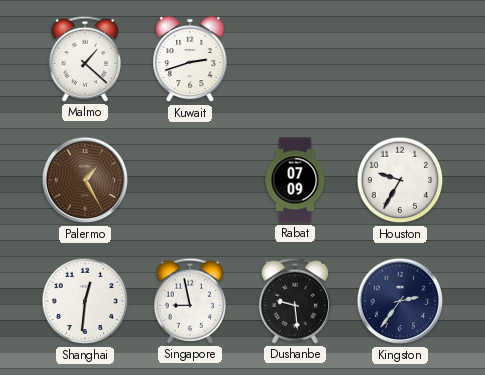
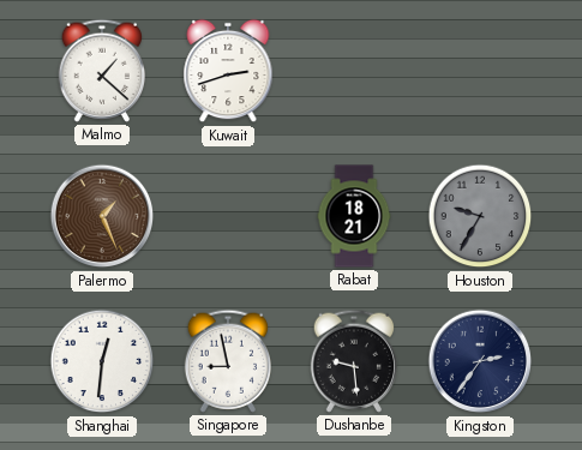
Palermo: 1:25 -> 1:26
Rabat: 07:09 -> 18:21
Houston dial: white -> grey
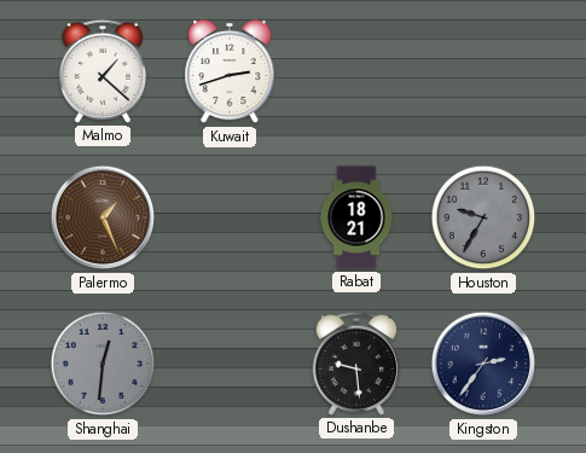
Shanghai dial: white -> grey
Singapore: 8:58 -> none
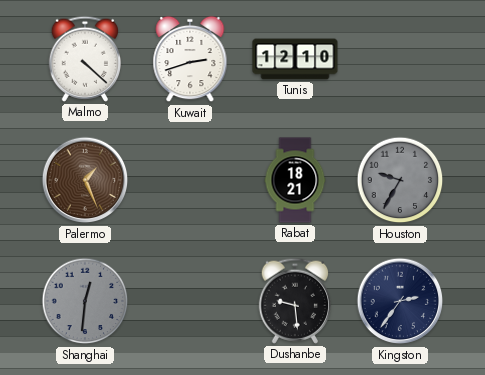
Malmo: 1:22 -> 4:22
Tunis: none -> 12:10
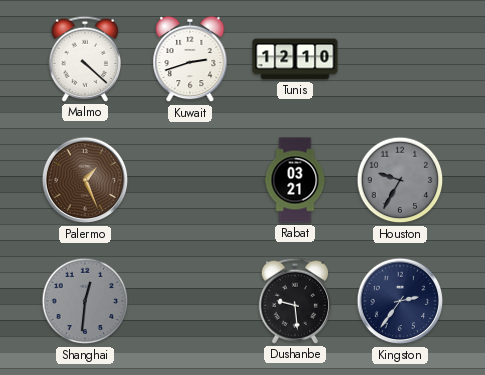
Rabat: 18:21 -> 03:21
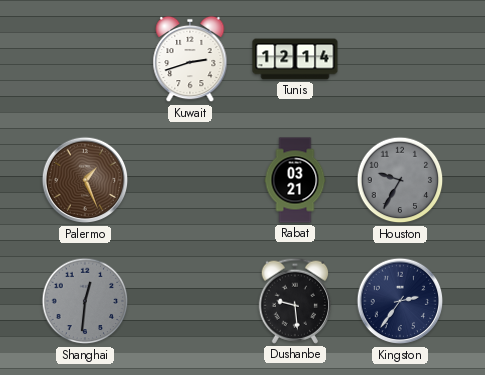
Malmo: 4:22 -> none
Tunis: 12:10 -> 12:14
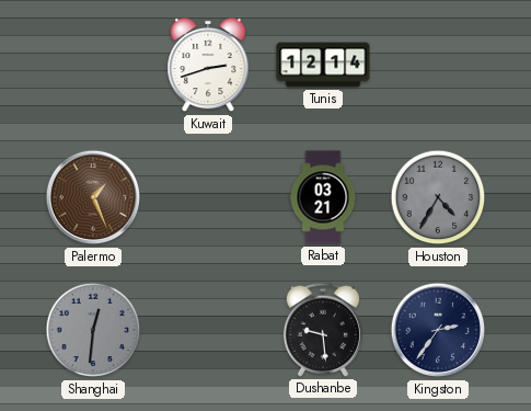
Houston: 9:35 -> 4:35
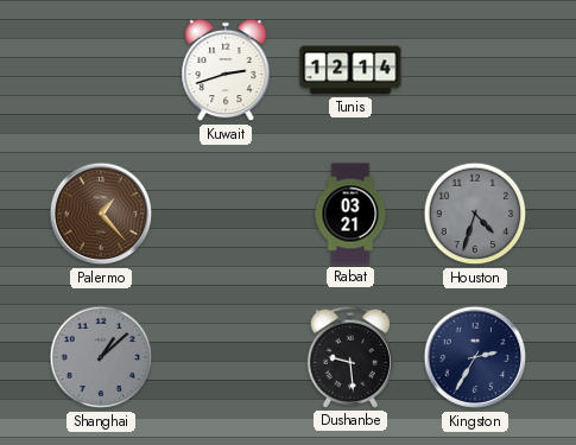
Palermo: 1:26 -> 1:23
Houston: 4:35 -> 4:33
Shanghai: 12:31 -> 1:08
Kingston: 2:36 -> 2:35
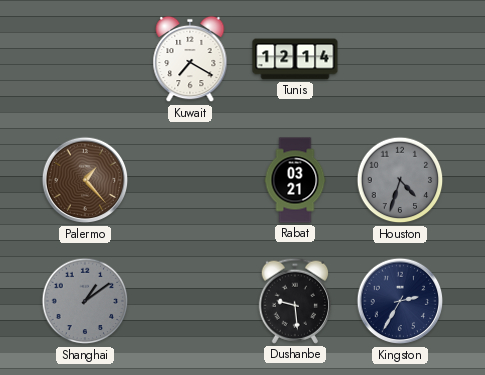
Kuwait: 2:42 -> 7:20
Shanghai: 1:08 -> 1:09
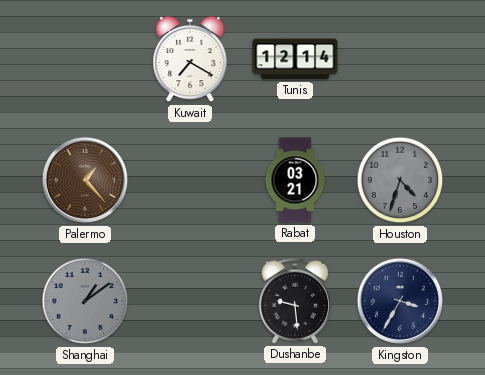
Kingston: 2:35 -> 3:35
